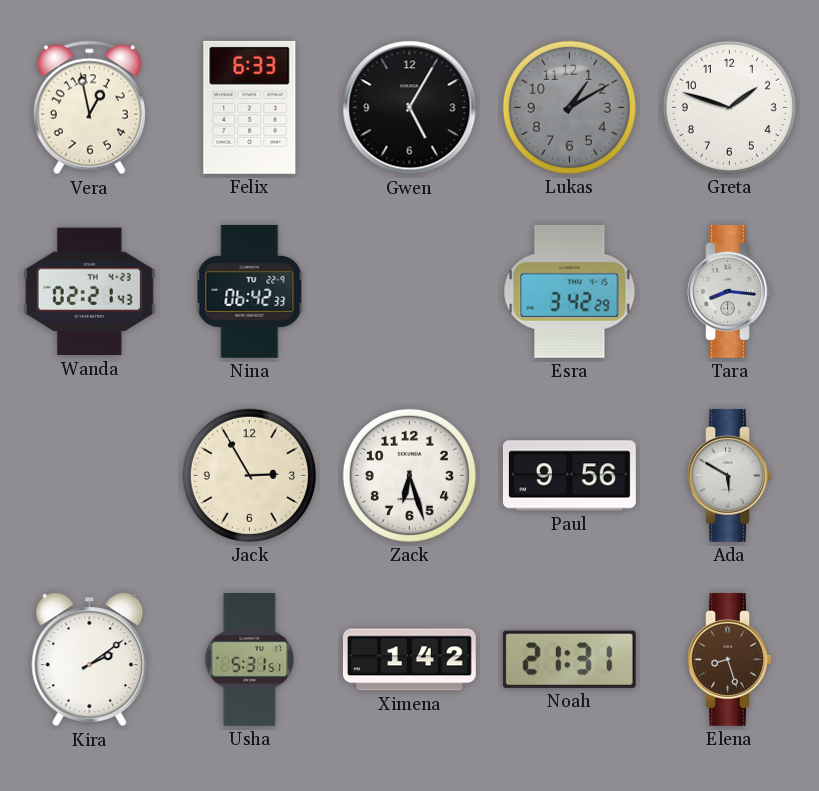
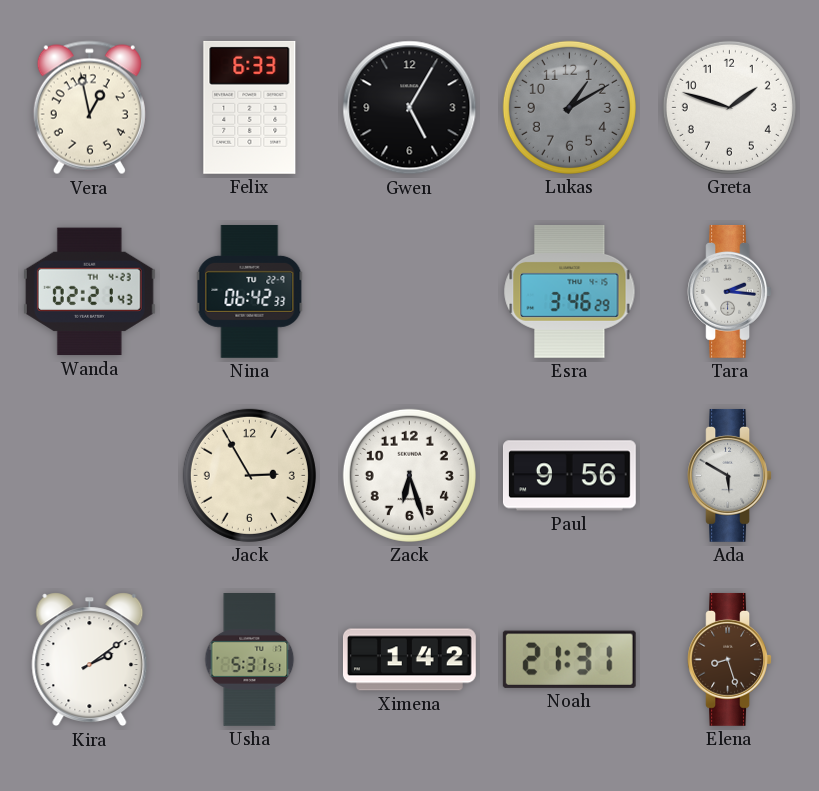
Esra: 3:42 -> 3:46
Tara: 8:16 -> 2:16
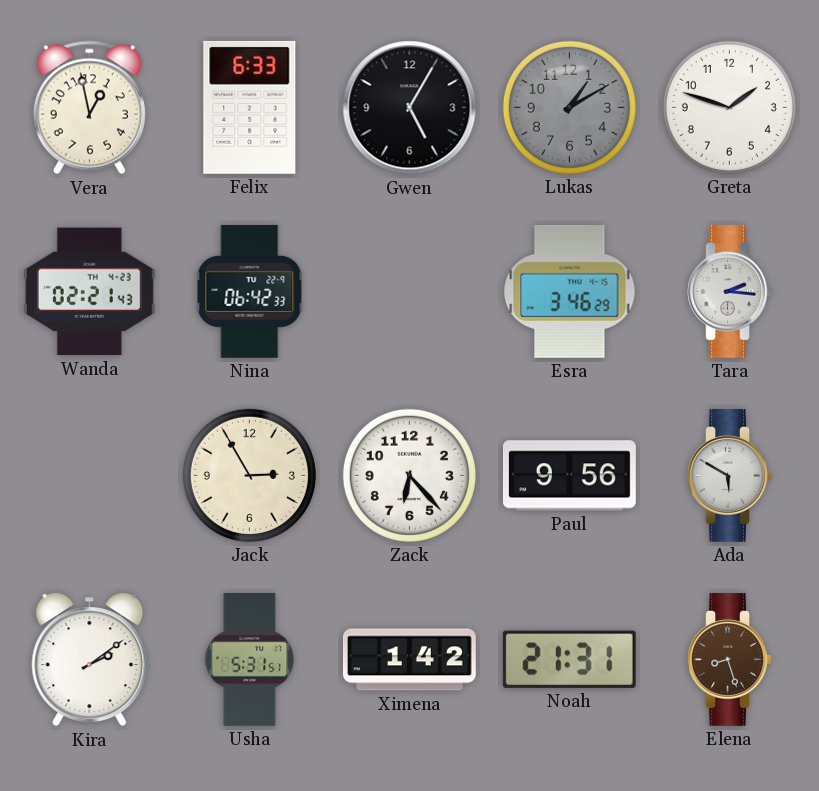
Zack: 6:27 -> 6:23
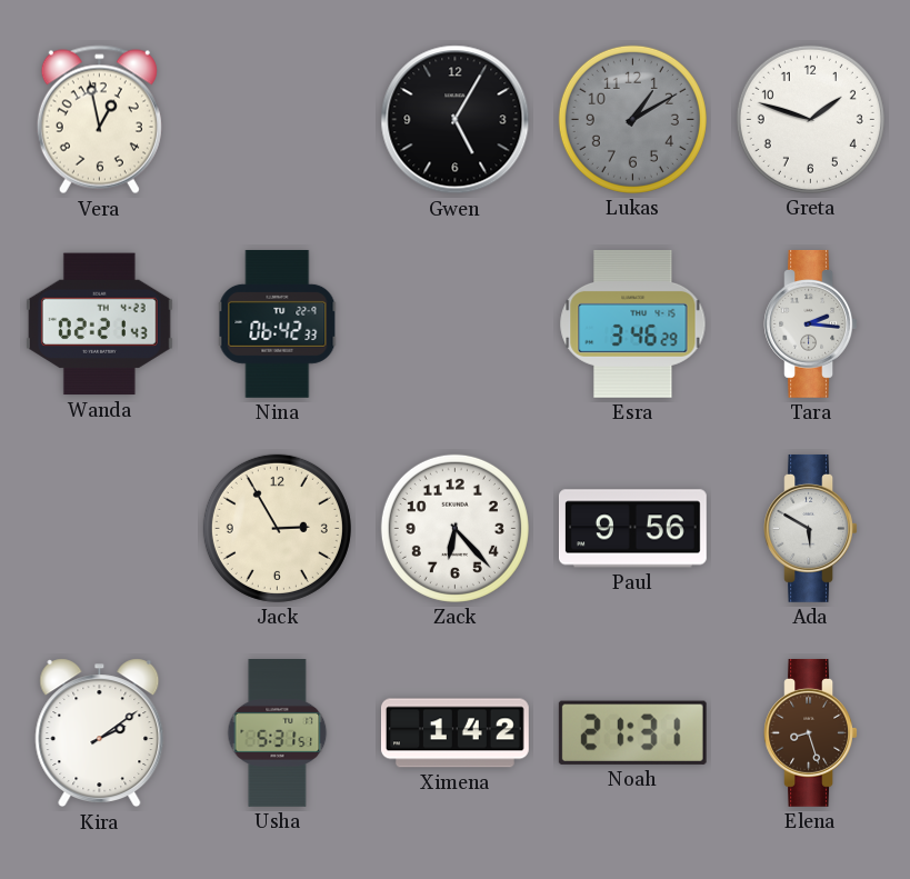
Felix: 6:33 -> none
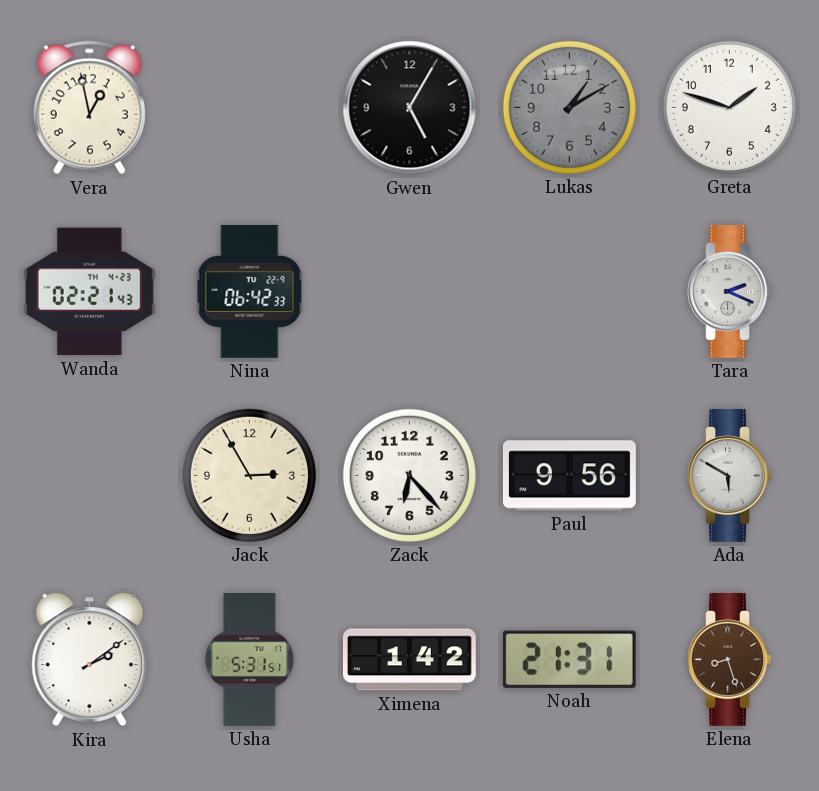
Esra: 3:46 -> none
Tara: 2:16 -> 2:19
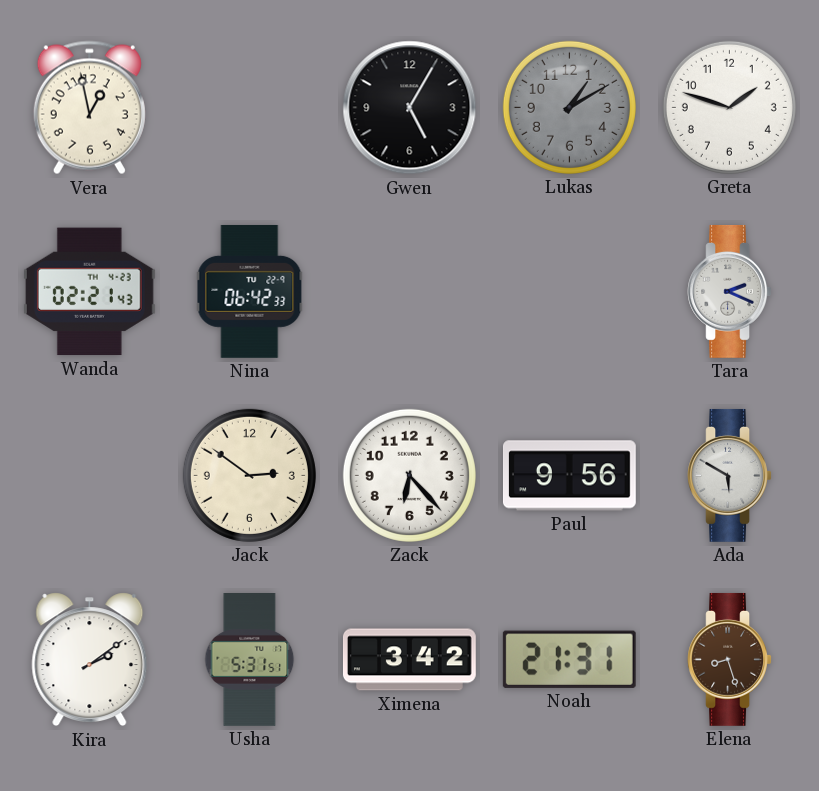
Jack: 2:55 -> 2:51
Ximena: 1:42 -> 3:42
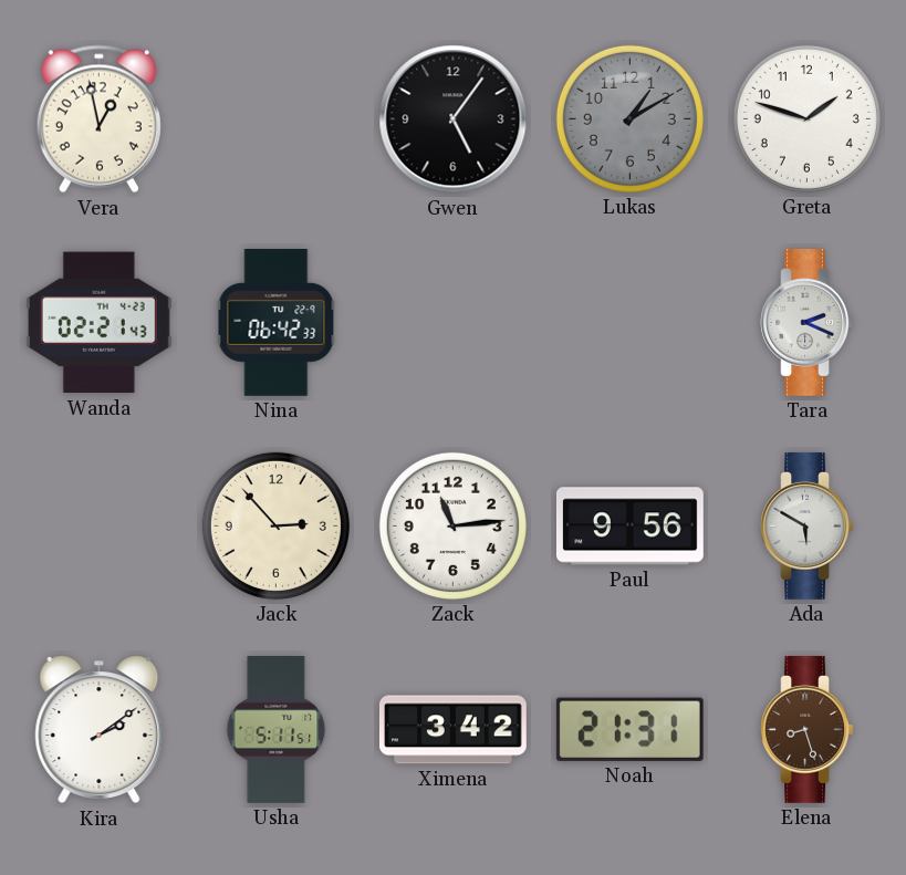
Gwen: 5:05 -> 5:06
Jack: 2:51 -> 2:53
Zack: 6:23 -> 11:14
Usha: 5:31 -> 5:11
